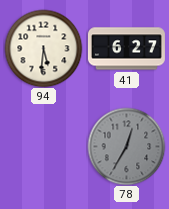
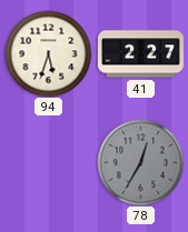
94: 5:31 -> 5:33
41: 6:27 -> 2:27
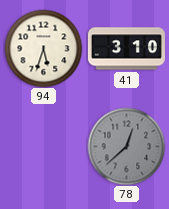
41: 2:27 -> 3:10
78: 12:35 -> 12:38
